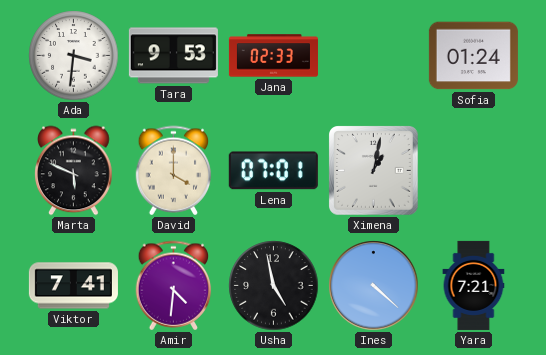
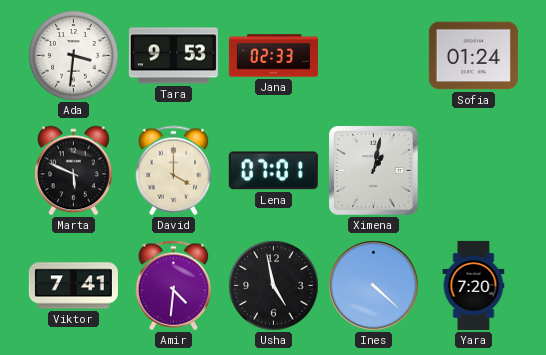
Yara: 7:21 -> 7:20
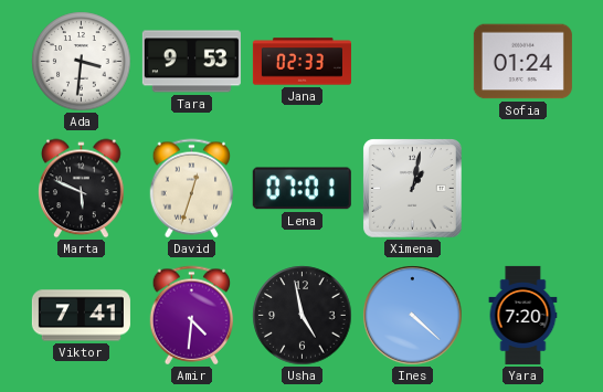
David: 4:00 -> 12:33
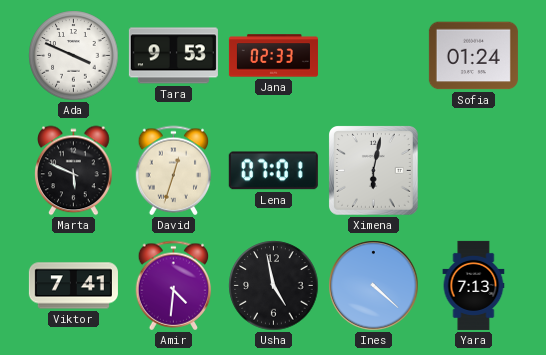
Ada: 3:31 -> 3:49
Ximena: 1:02 -> 6:02
Yara: 7:20 -> 7:13
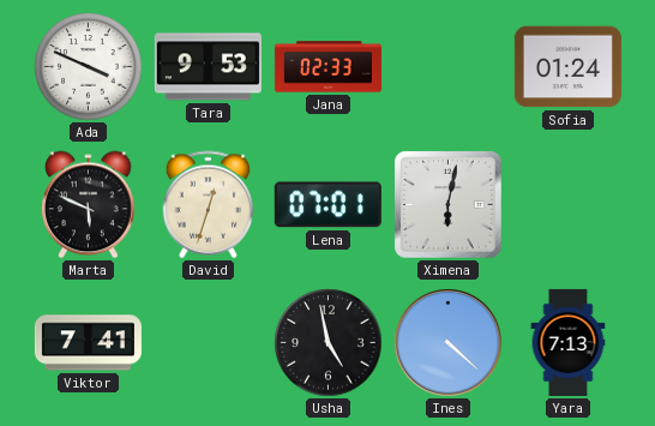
Amir: 4:31 -> none
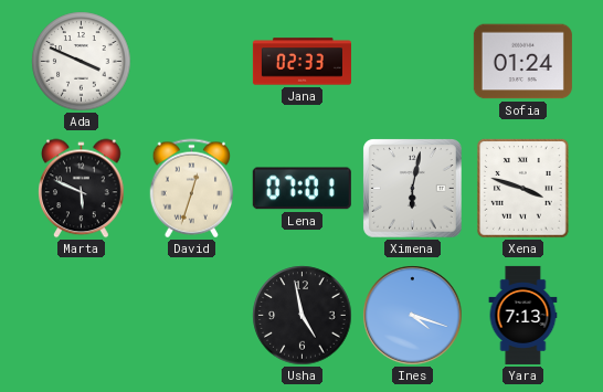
Tara: 9:53 -> none
Xena: none -> 3:48
Viktor: 7:41 -> none
Ines: 4:22 -> 4:18
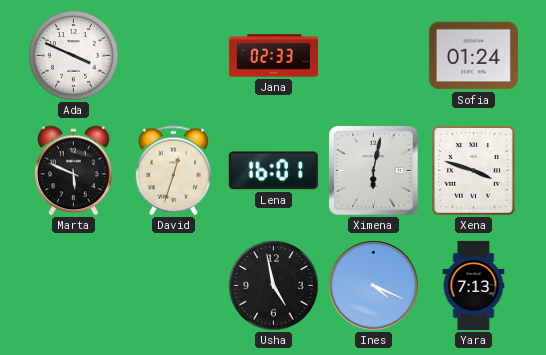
Lena: 07:01 -> 16:01
Ines: 4:18 -> 4:19
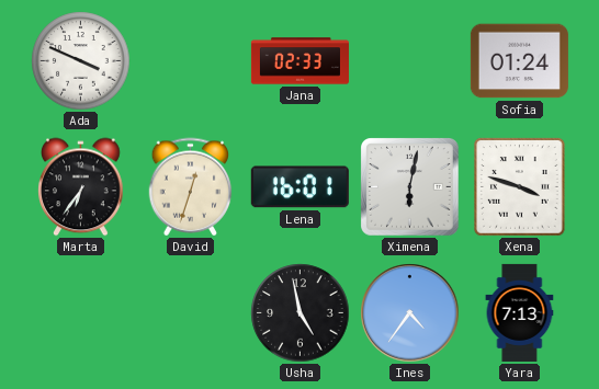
Marta: 5:49 -> 6:36
Ines: 4:19 -> 4:36
